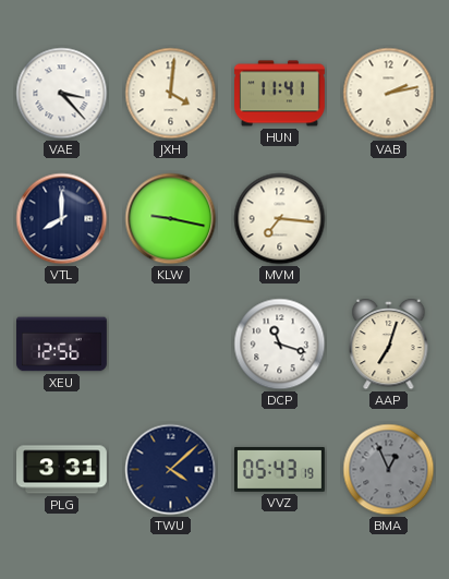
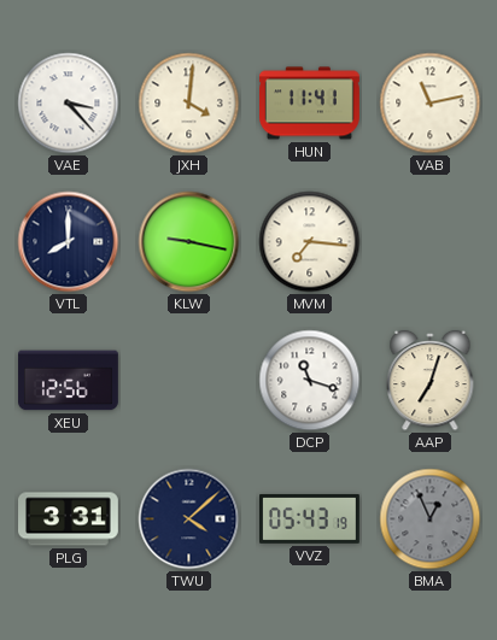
VAB: 2:13 -> 11:13
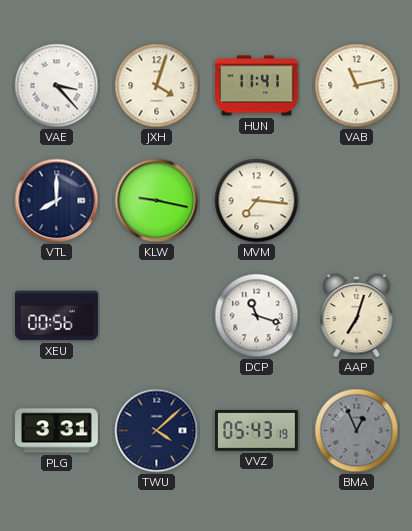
JXH: 4:01 -> 4:03
XEU: 12:56 -> 00:56
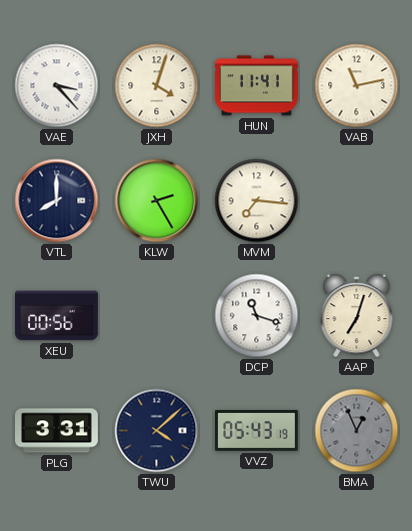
KLW: 9:17 -> 2:25
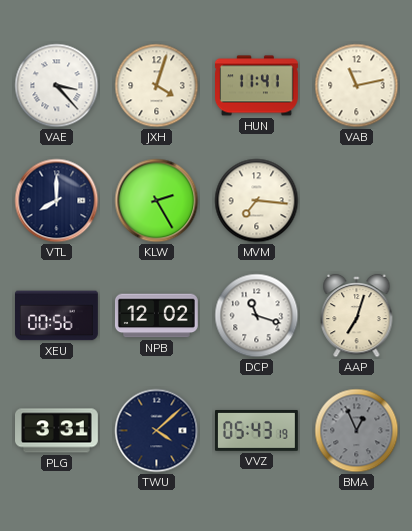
NPB: none -> 12:02
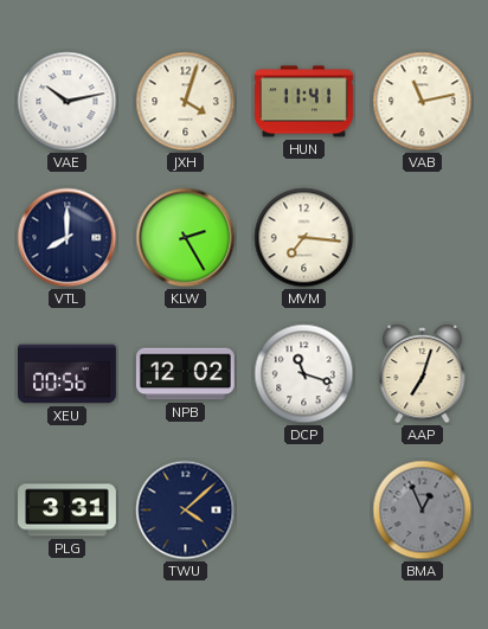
VAE: 3:23 -> 10:13
VVZ: 05:43 -> none
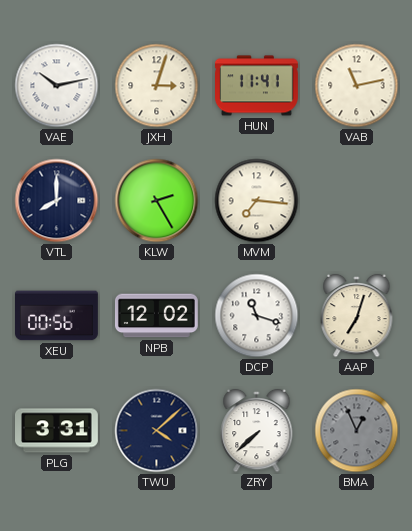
JXH: 4:03 -> 3:03
ZRY: none -> 7:38
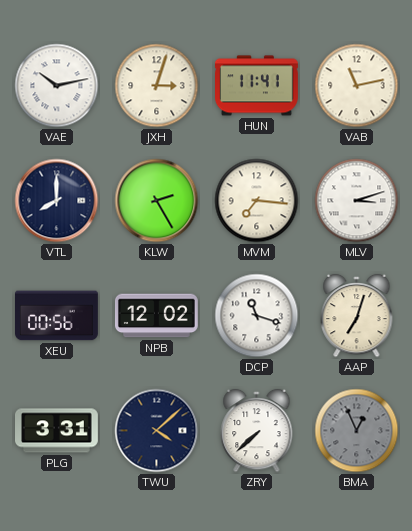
MLV: none -> 3:12
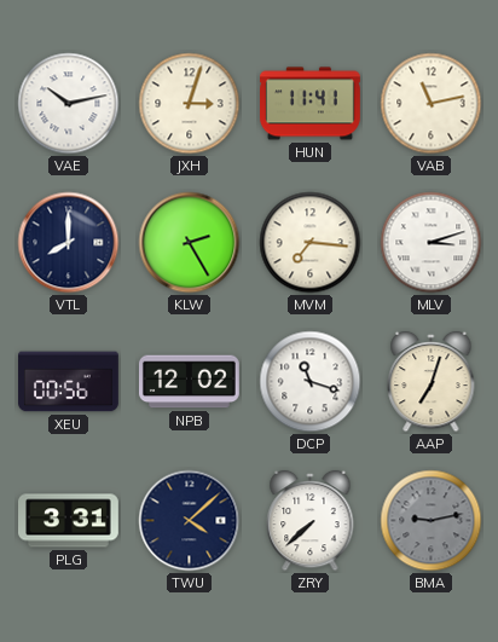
BMA: 12:56 -> 9:13
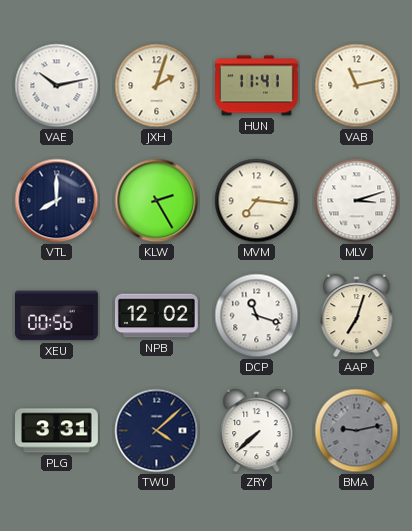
JXH: 3:03 -> 2:03
